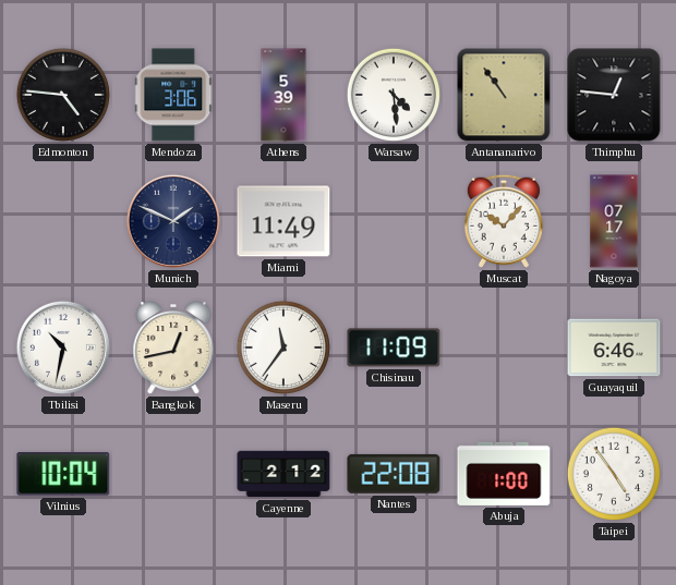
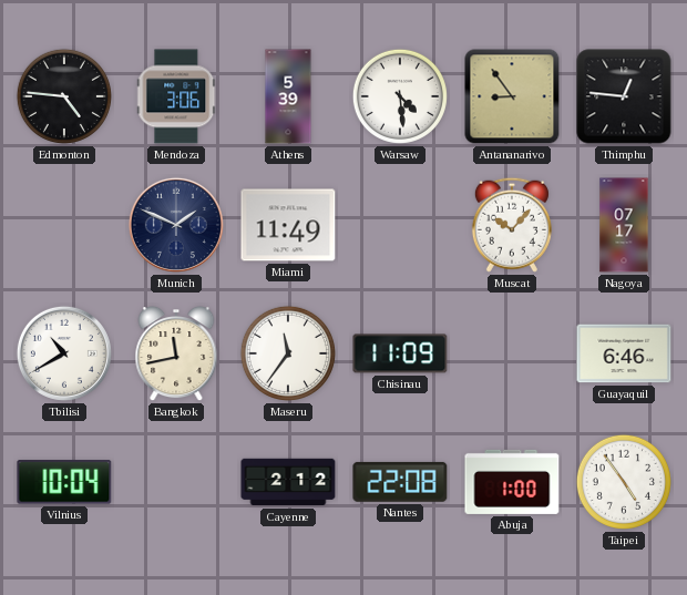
Antananarivo: 10:54 -> 8:54
Tbilisi: 10:32 -> 10:40
Bangkok: 12:43 -> 11:43
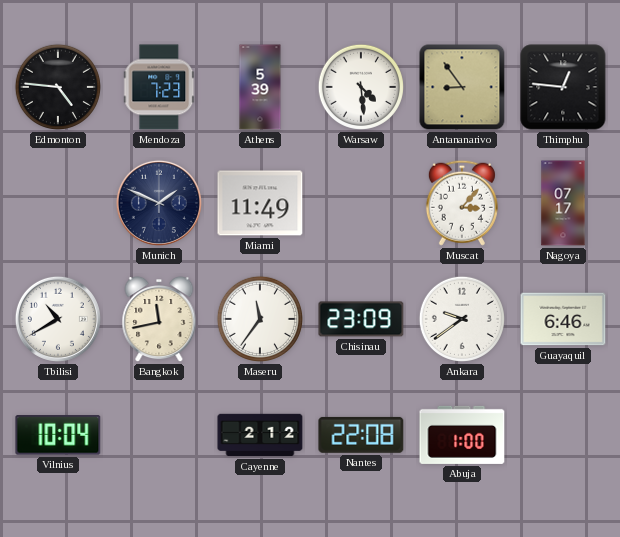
Mendoza: 3:06 -> 7:23
Muscat: 10:07 -> 3:07
Chisinau: 11:09 -> 23:09
Ankara: none -> 9:39
Taipei: 4:54 -> none
